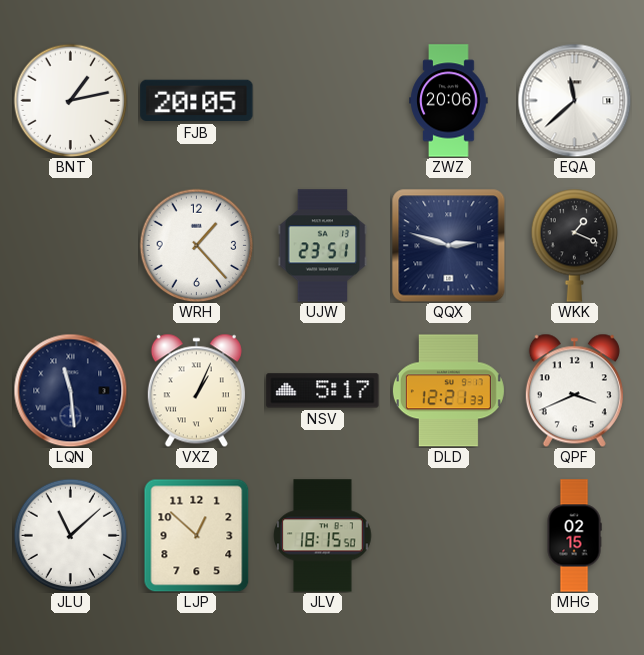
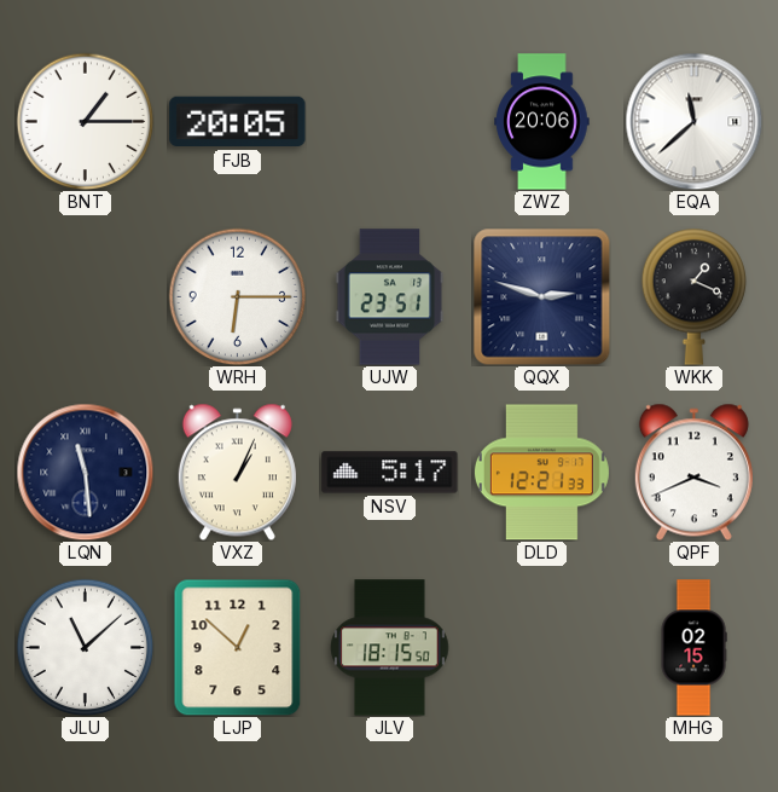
BNT: 1:13 -> 1:15
WRH: 1:23 -> 6:15
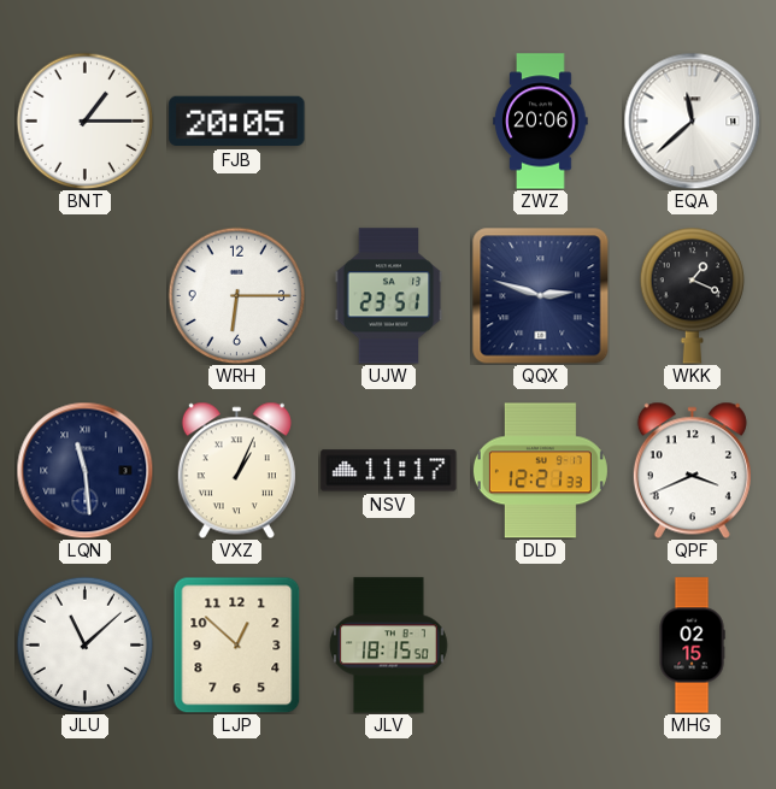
NSV: 5:17 -> 11:17
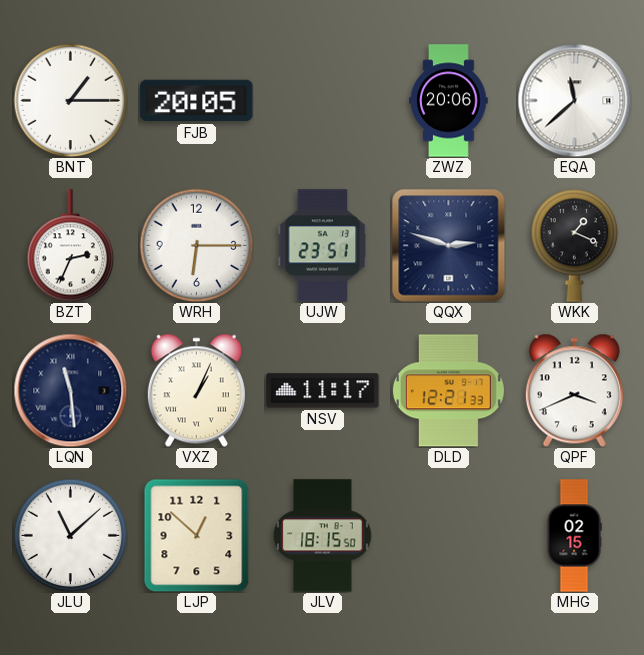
BZT: none -> 2:34
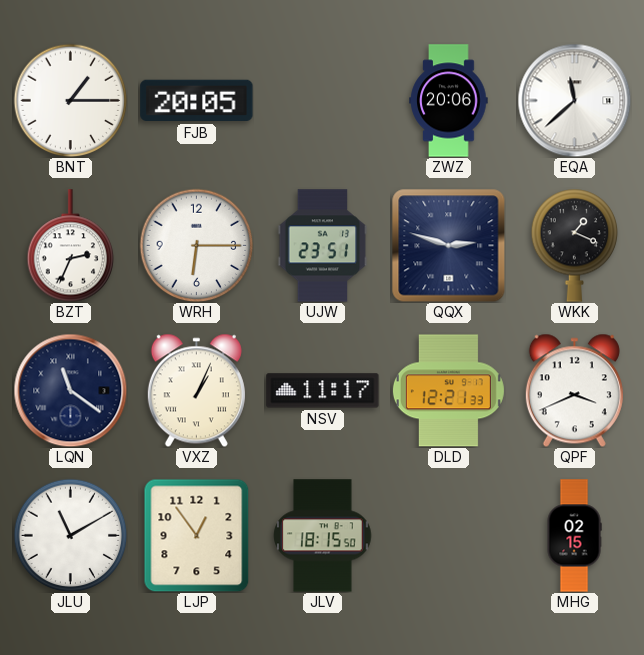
LQN: 11:29 -> 11:21
JLU: 11:08 -> 11:10
LJP: 12:52 -> 12:54
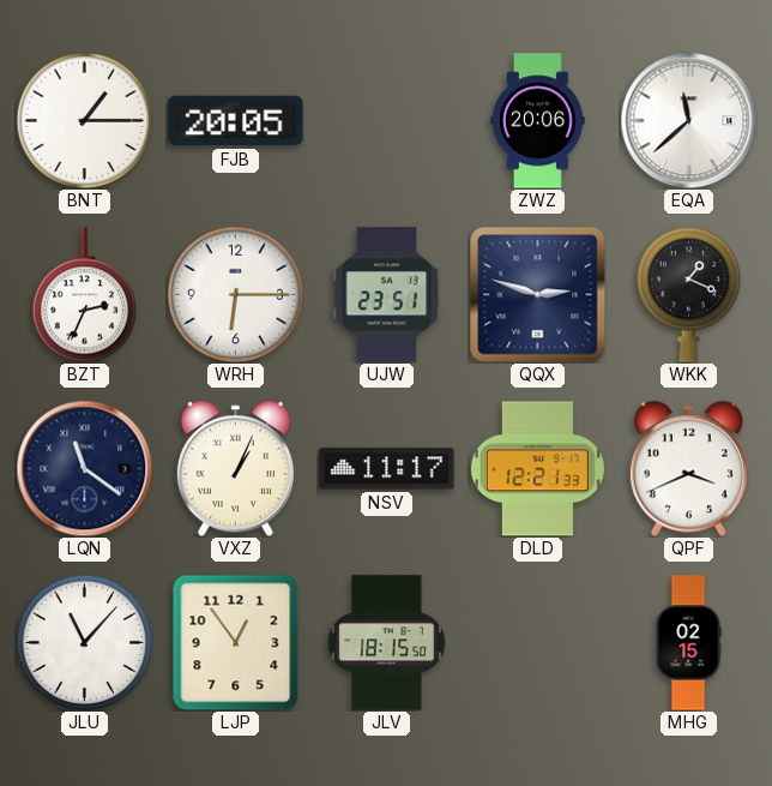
JLU: 11:10 -> 11:07
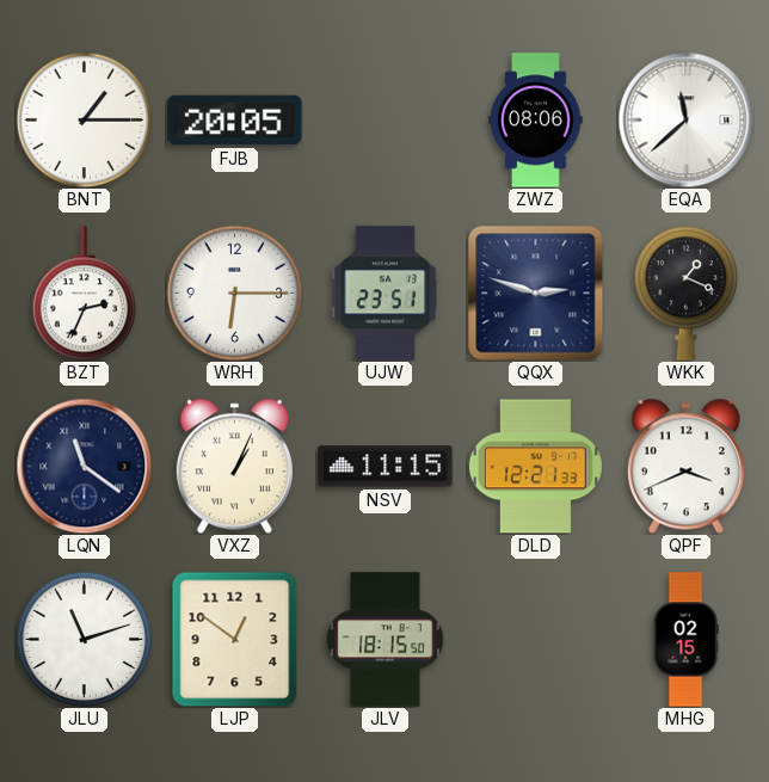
ZWZ: 20:06 -> 08:06
NSV: 11:17 -> 11:15
JLU: 11:07 -> 11:12
LJP: 12:54 -> 12:51
